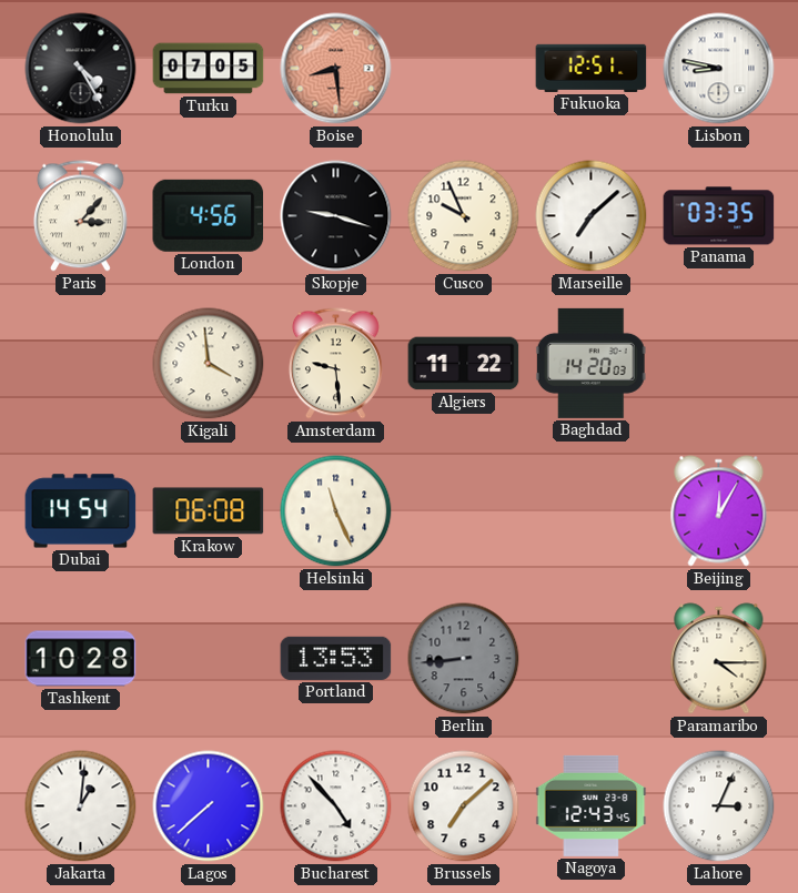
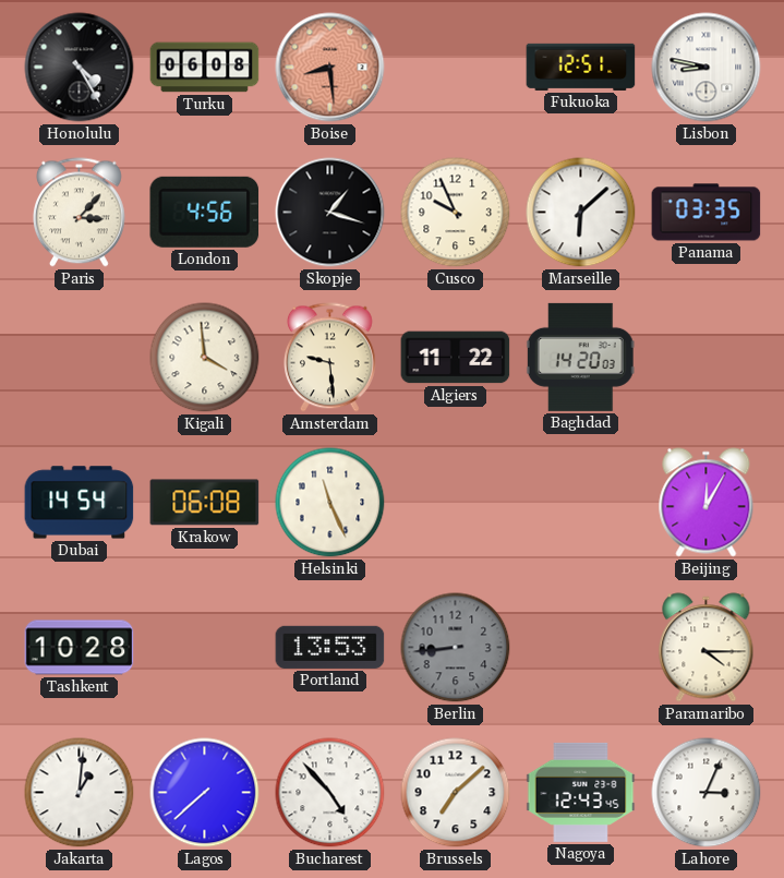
Turku: 07:05 -> 06:08
Skopje: 9:18 -> 1:18
Marseille: 7:08 -> 6:08
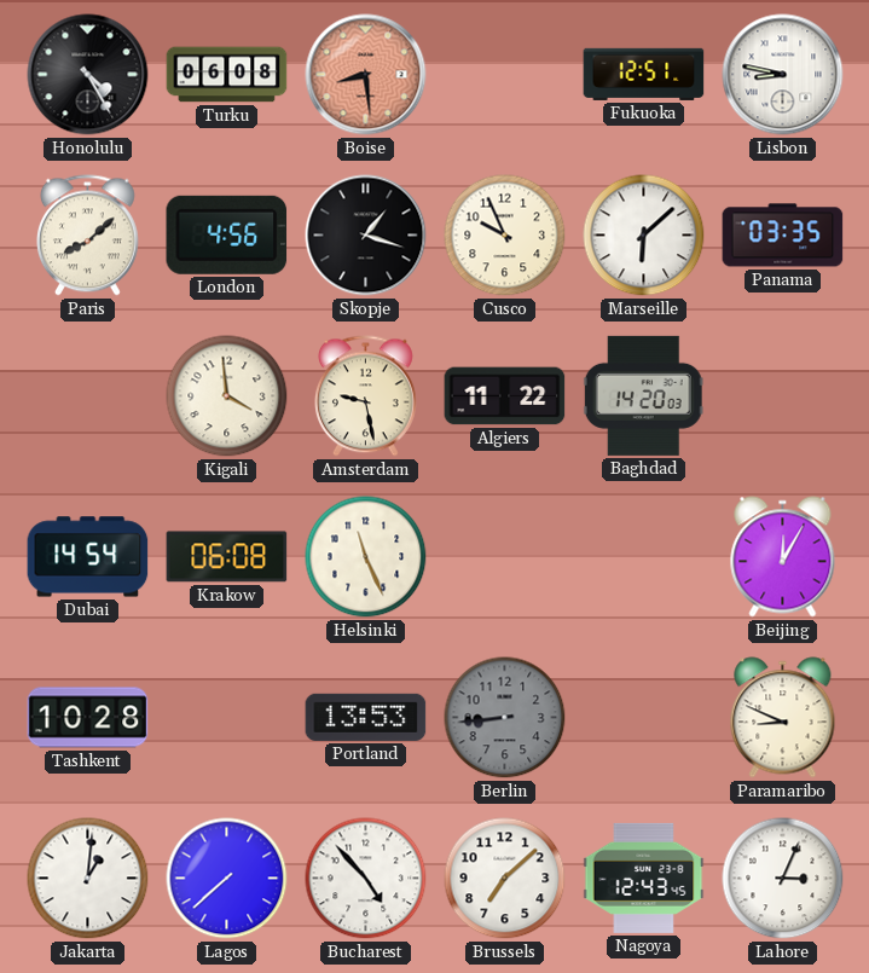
Paris: 3:07 -> 8:08
Amsterdam: 9:29 -> 9:28
Paramaribo: 4:15 -> 8:49
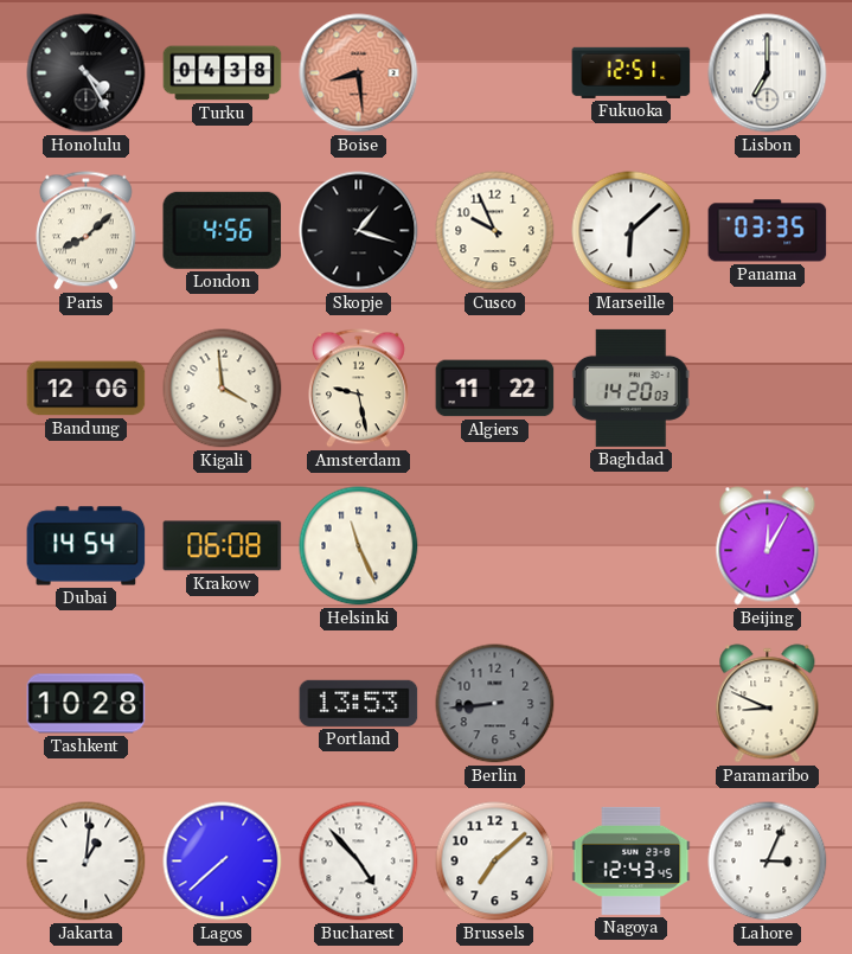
Turku: 06:08 -> 04:38
Lisbon: 8:47 -> 7:00
Bandung: none -> 12:06
